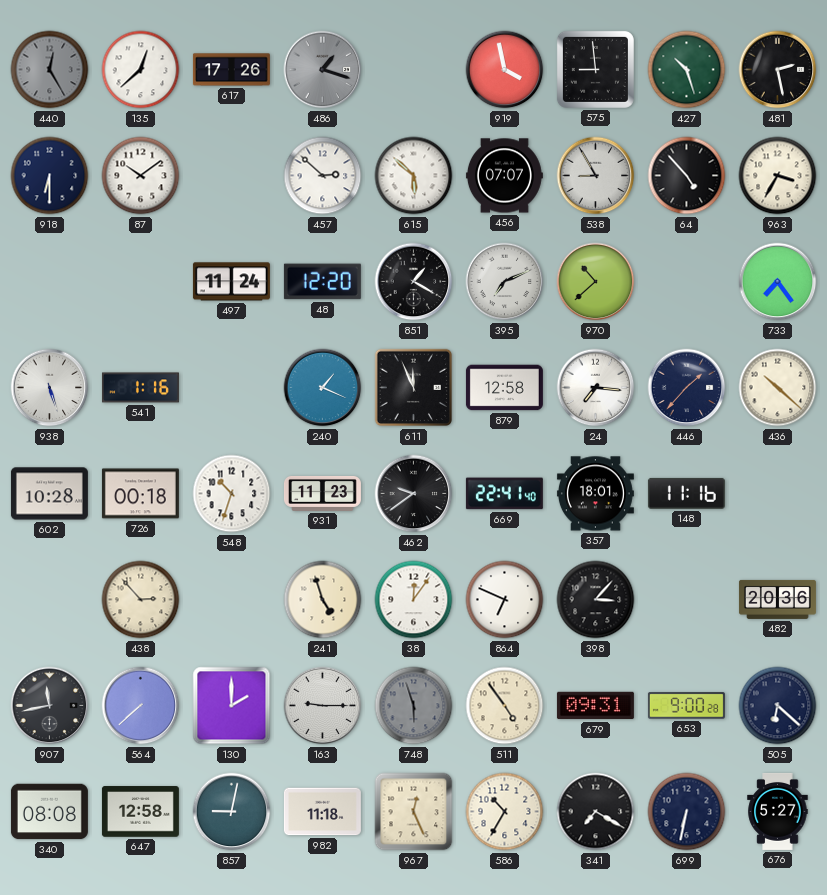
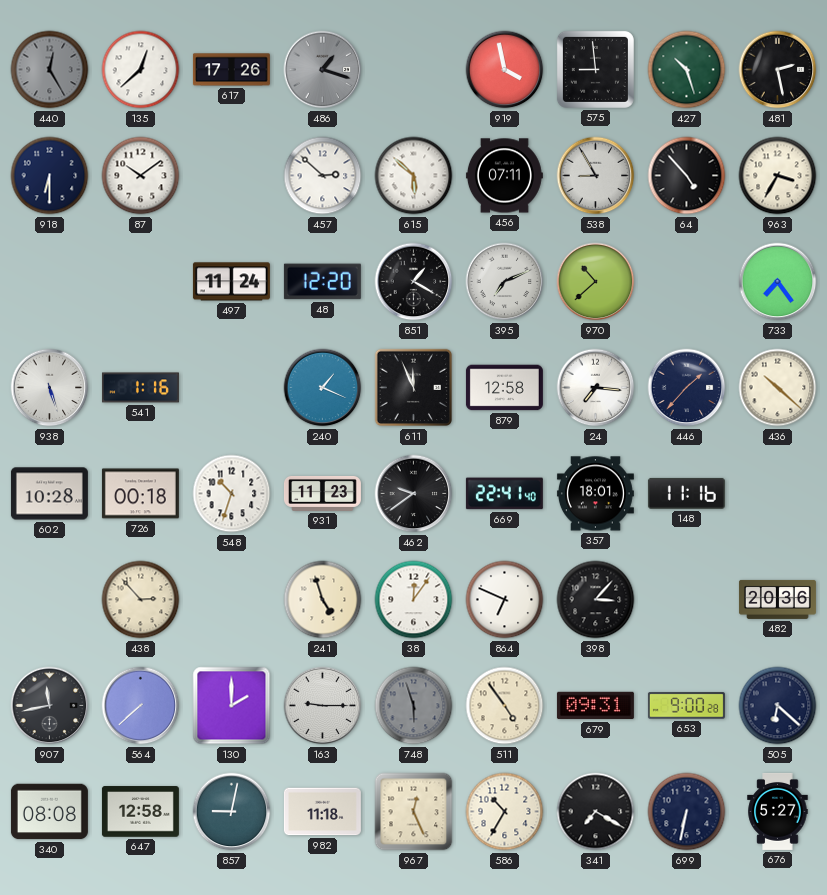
456: 07:07 -> 07:11
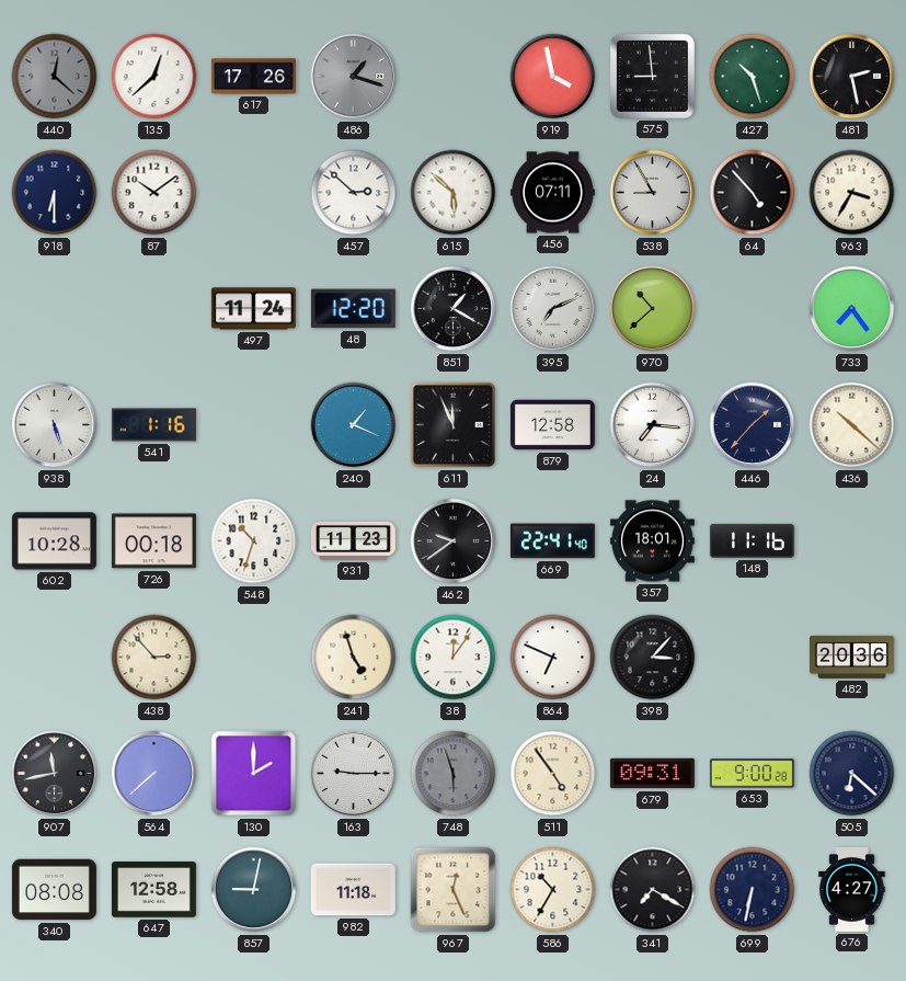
440: 12:25 -> 12:22
676: 5:27 -> 4:27
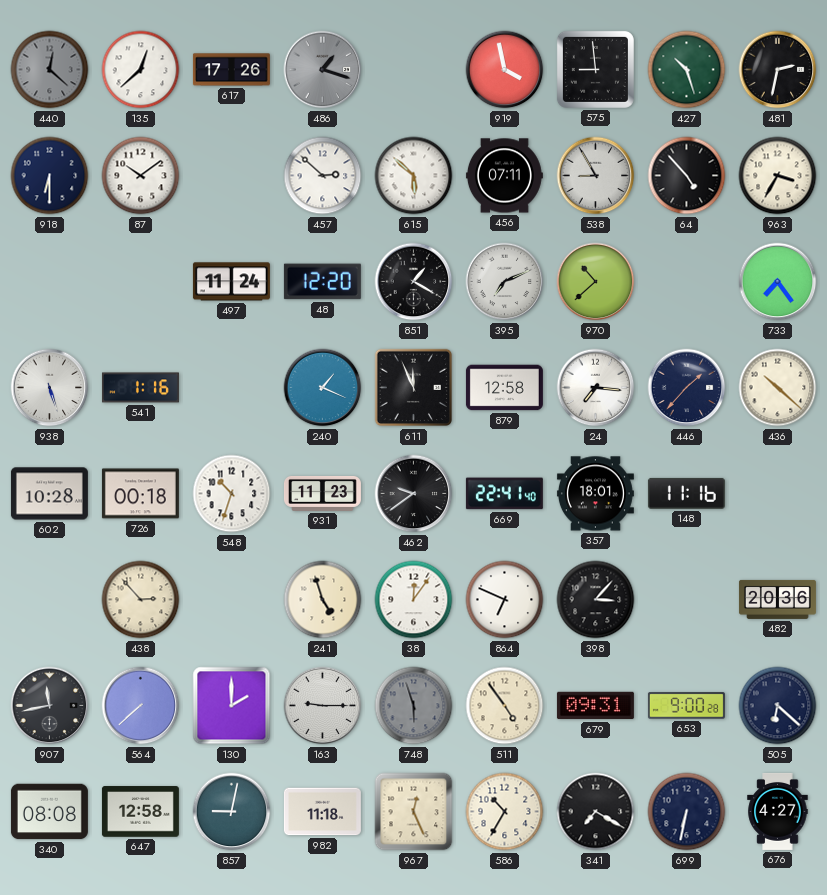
481: 2:28 -> 2:32
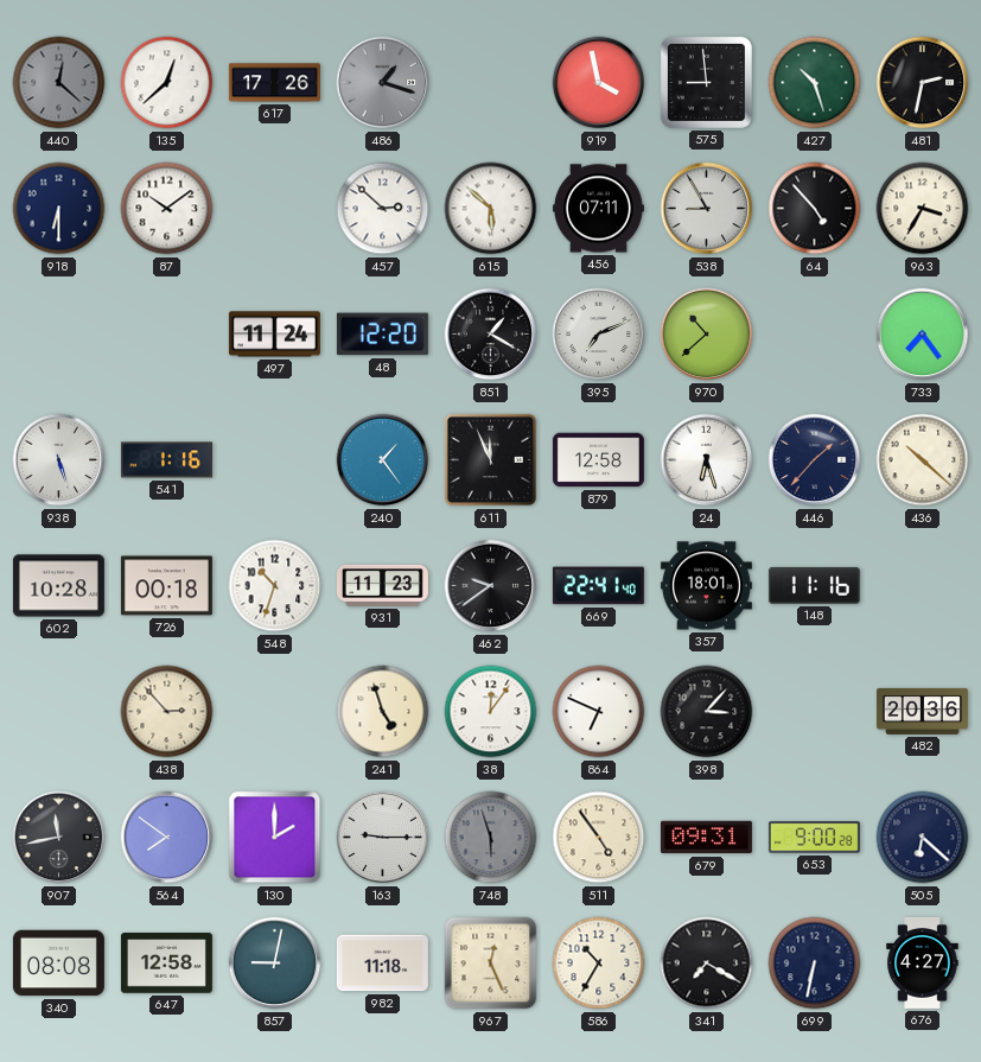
240: 1:19 -> 1:24
24: 7:16 -> 6:27
564: 7:38 -> 7:51
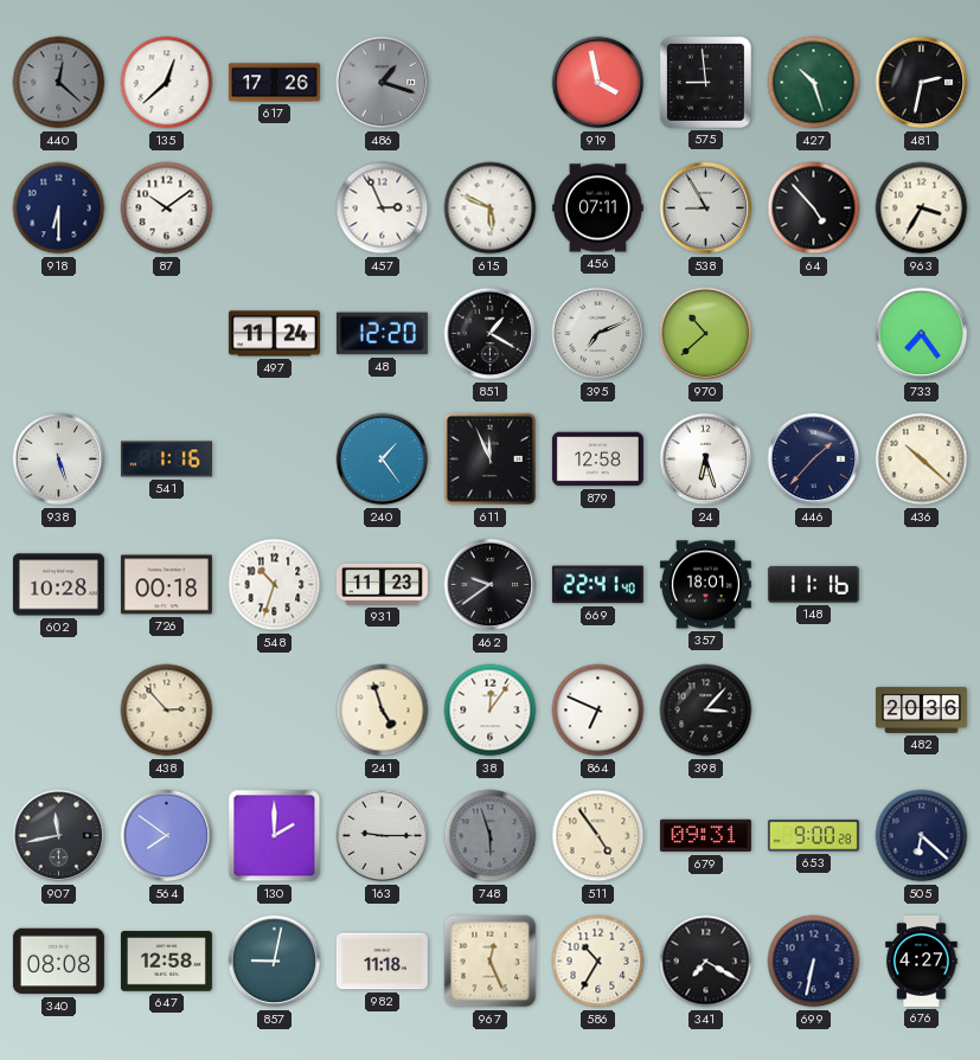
457: 2:52 -> 2:56
615: 5:52 -> 5:49
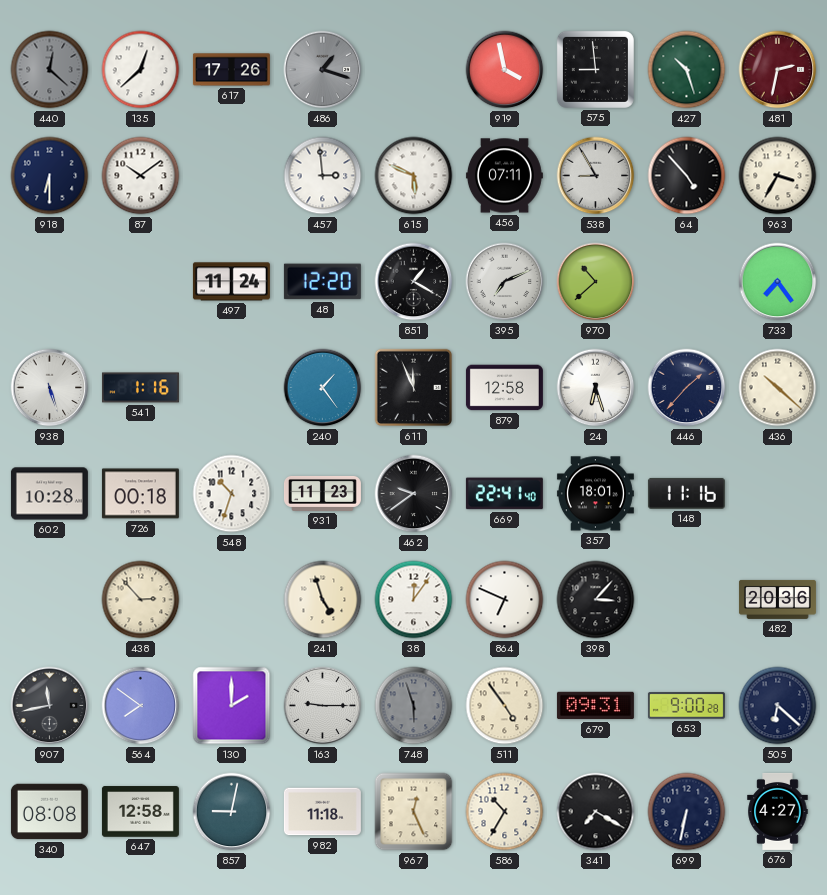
481 dial: black -> burgundy
457: 2:56 -> 2:59
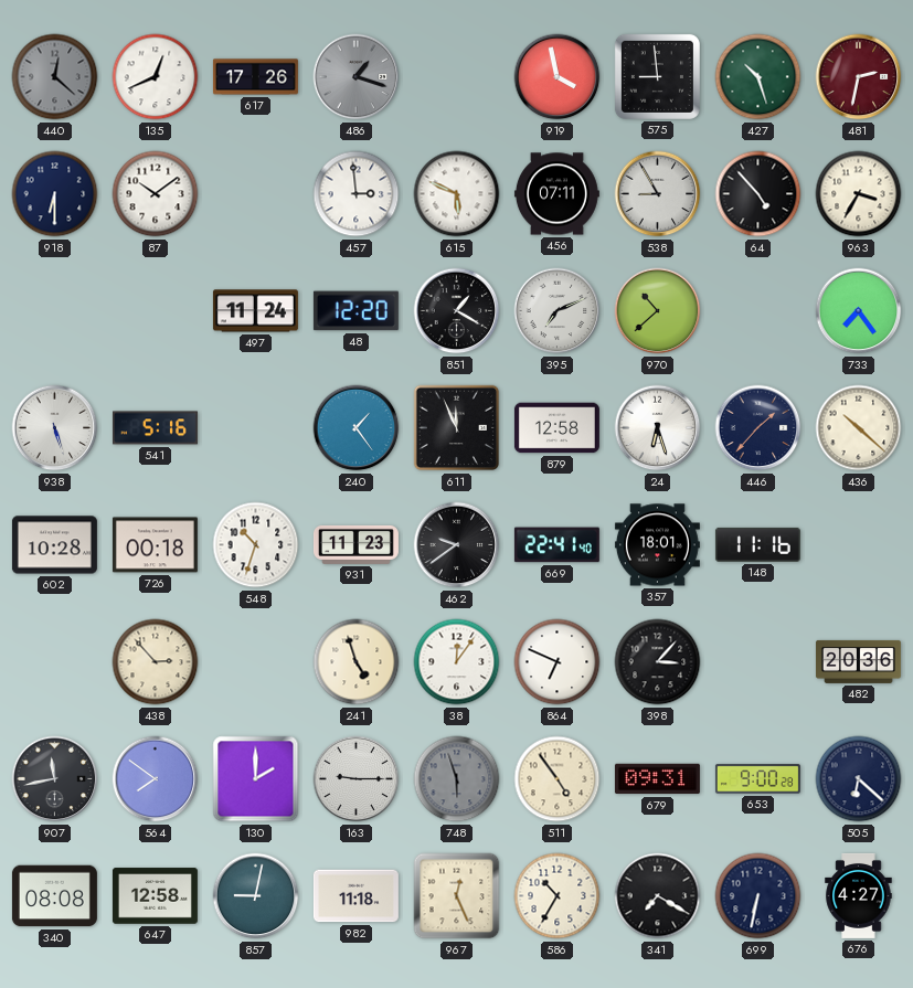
135: 12:38 -> 12:41
541: 1:16 -> 5:16
